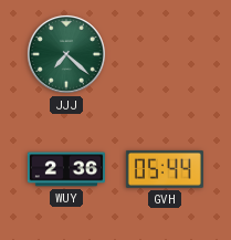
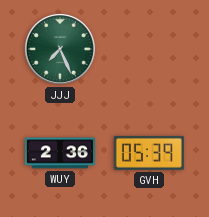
JJJ: 7:22 -> 7:26
GVH: 05:44 -> 05:39
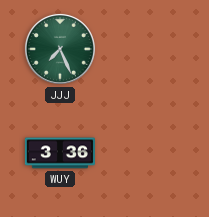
WUY: 2:36 -> 3:36
GVH: 05:39 -> none
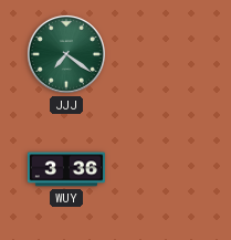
JJJ: 7:26 -> 7:21
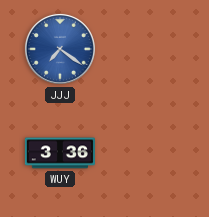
JJJ dial: green -> blue
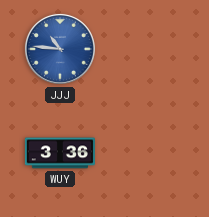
JJJ: 7:21 -> 10:46
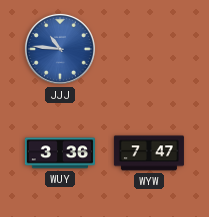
WYW: none -> 7:47
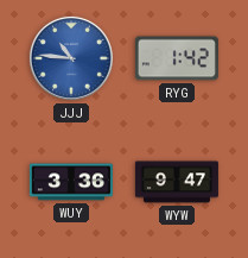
RYG: none -> 1:42
WYW: 7:47 -> 9:47
